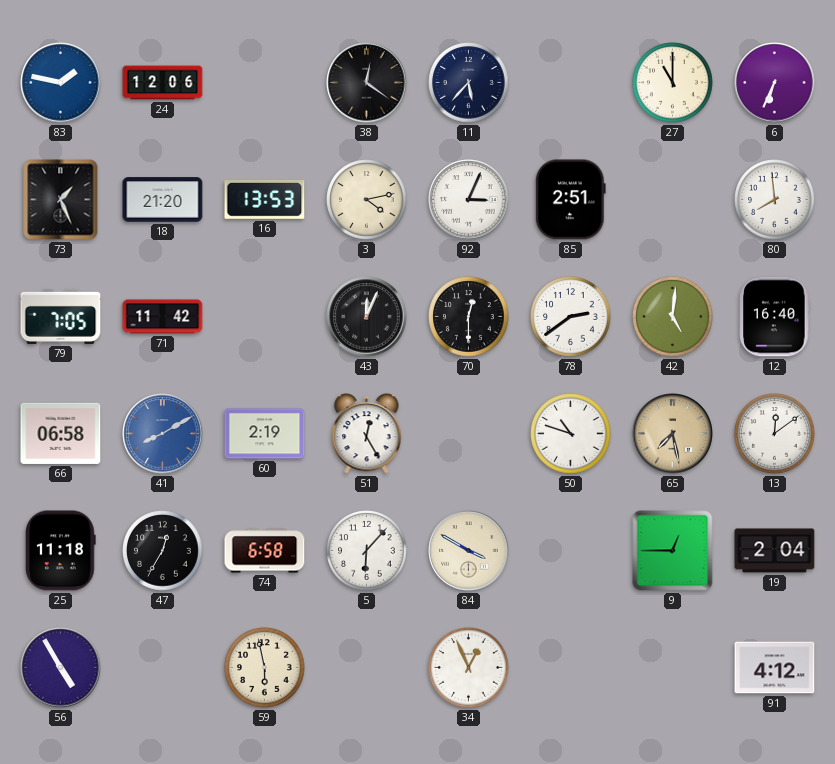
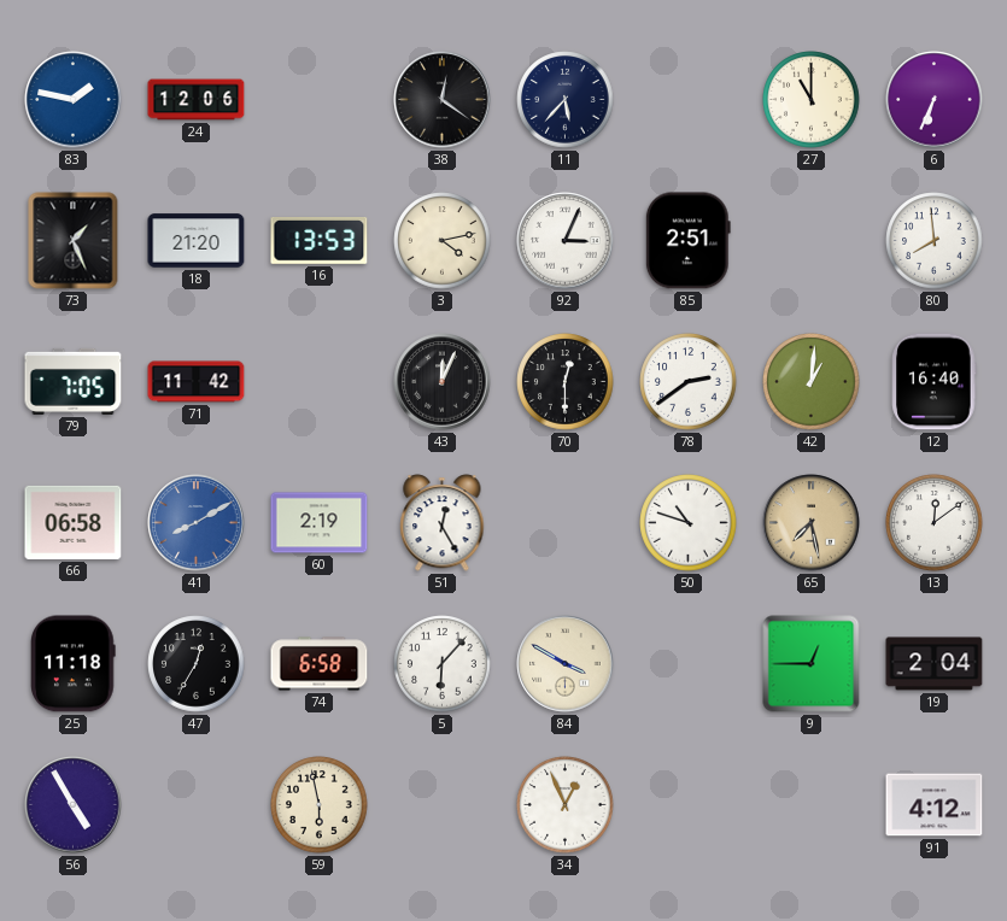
42: 5:01 -> 1:01
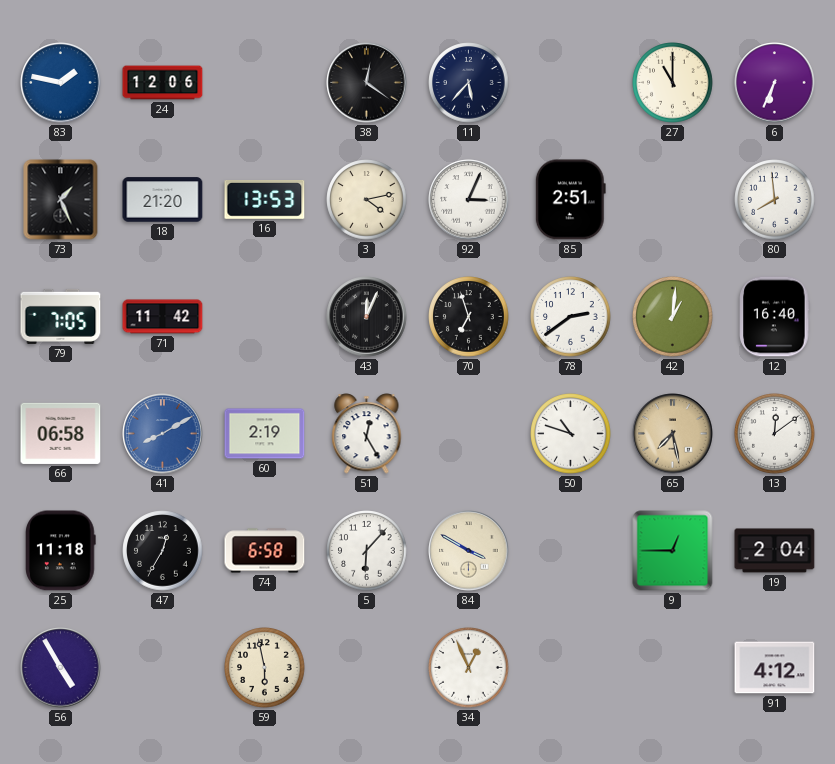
70: 12:30 -> 6:57
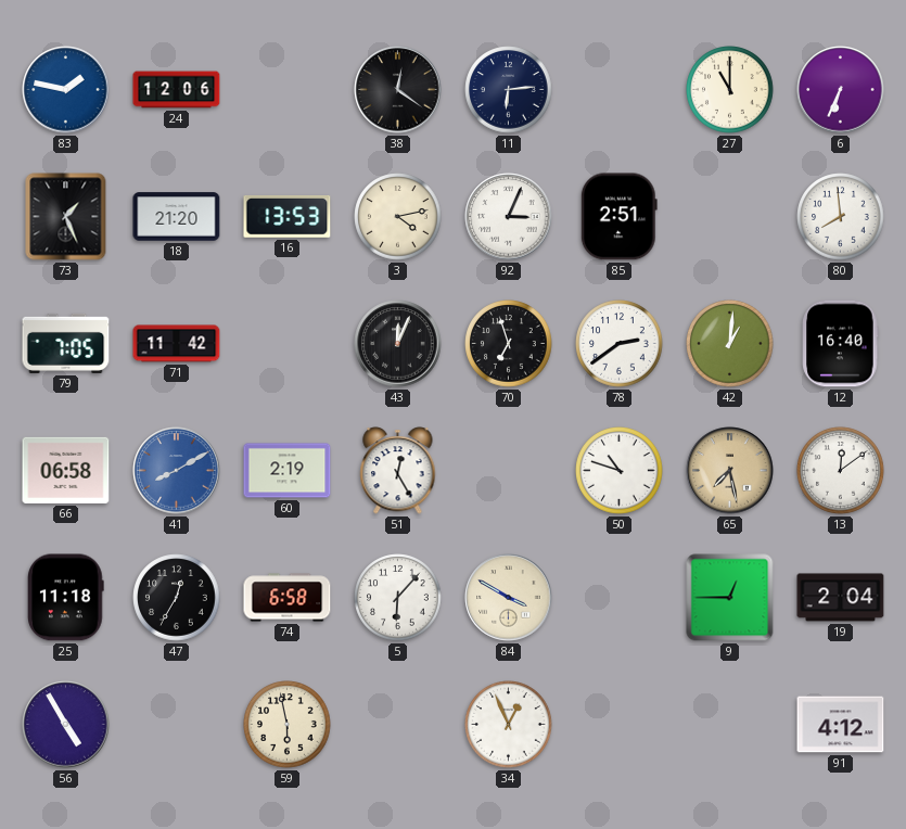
11: 5:37 -> 6:14
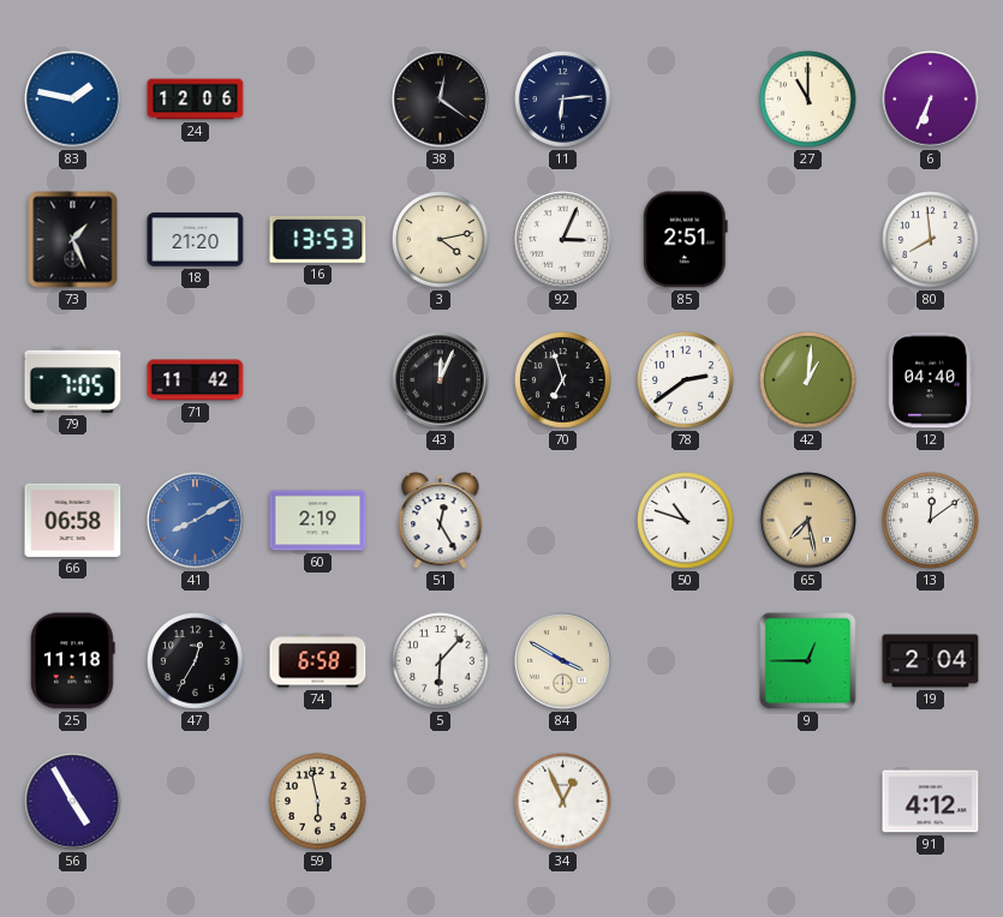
12: 16:40 -> 04:40
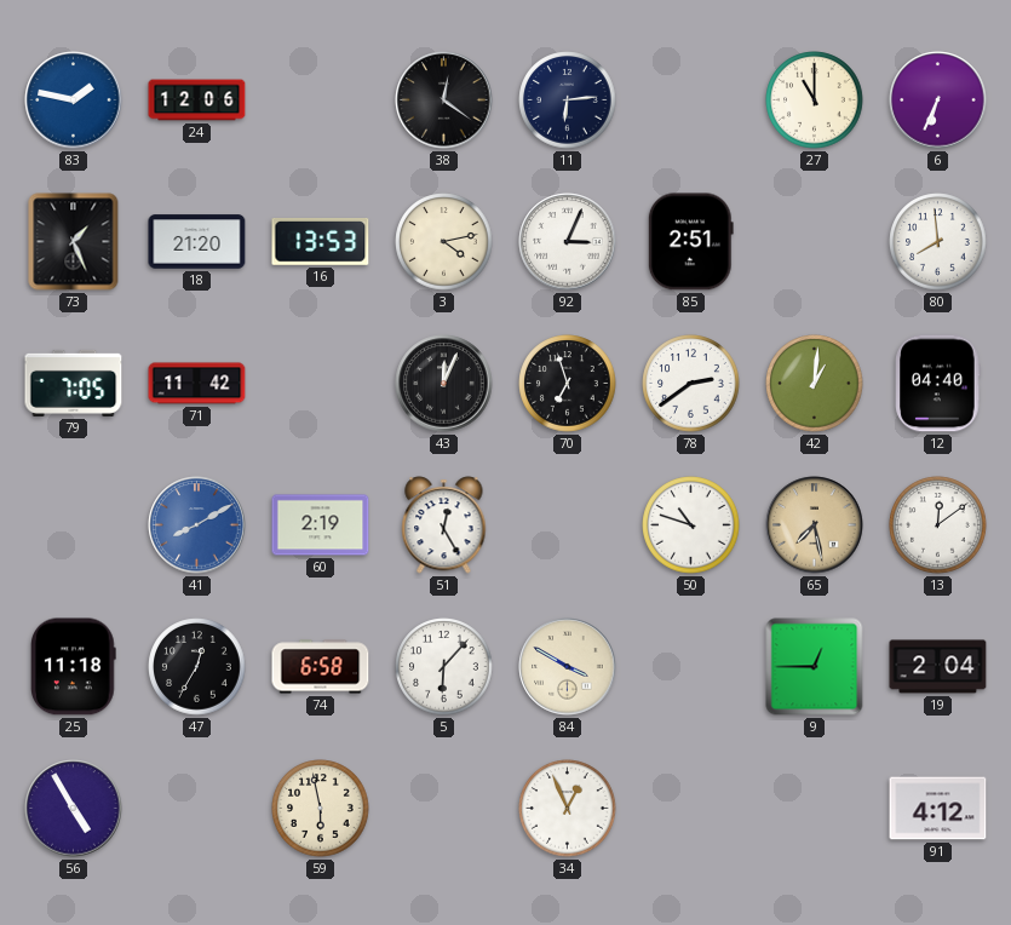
66: 06:58 -> none
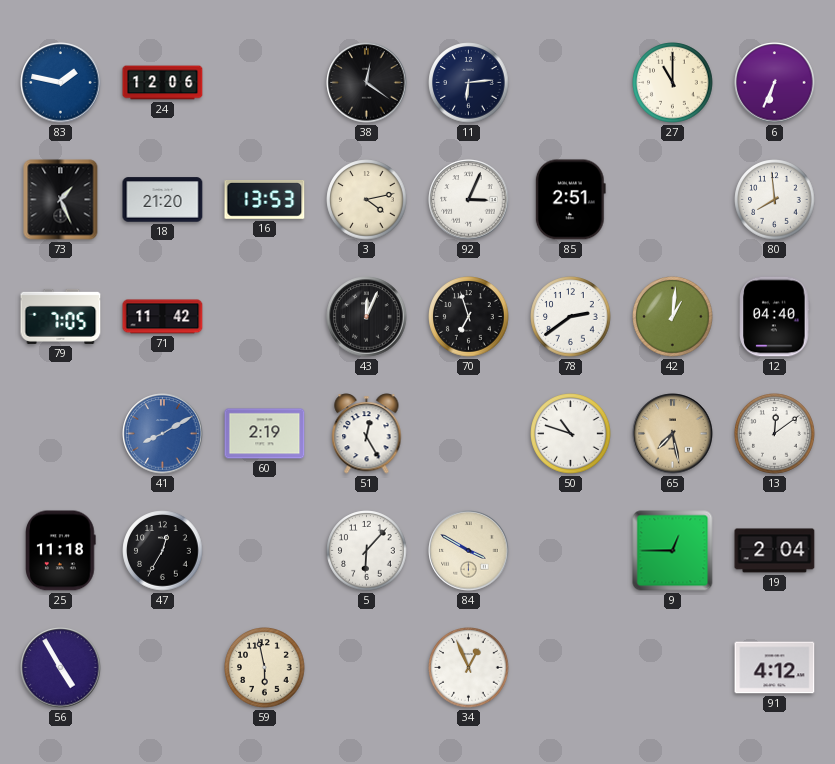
74: 6:58 -> none
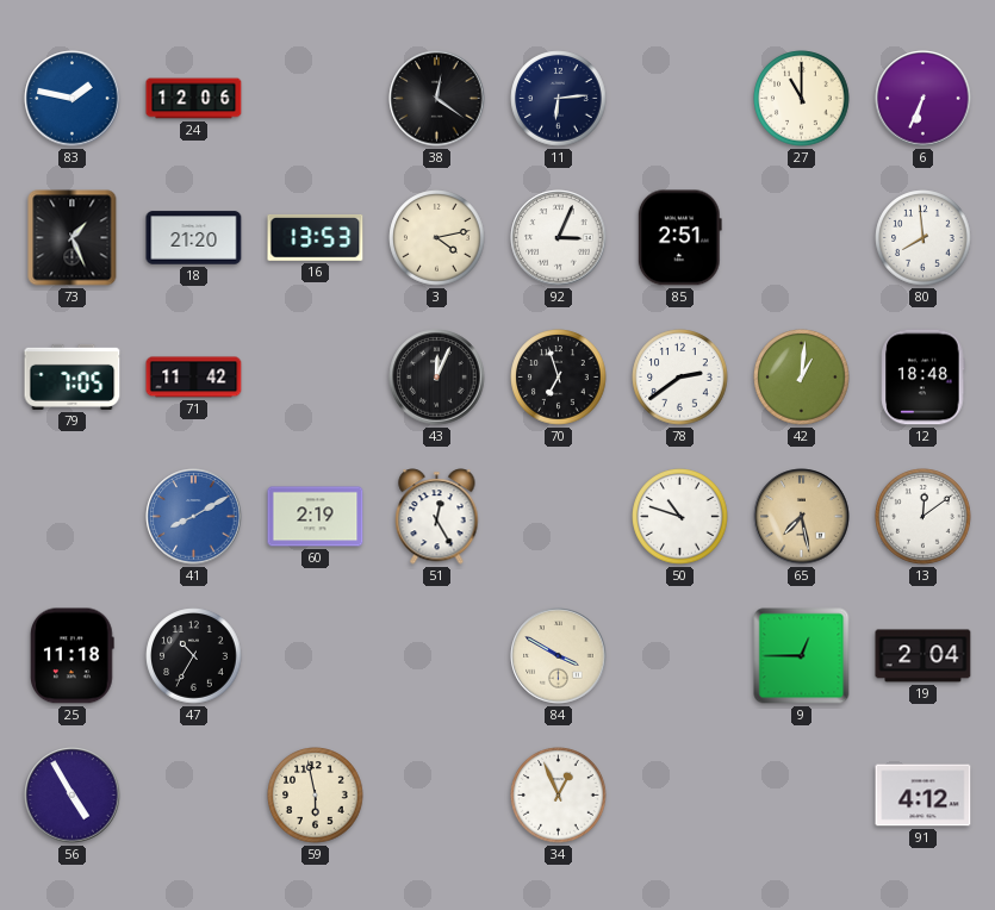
12: 04:40 -> 18:48
47: 12:35 -> 10:35
5: 6:07 -> none
